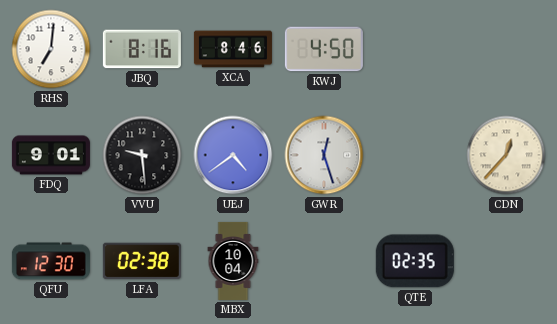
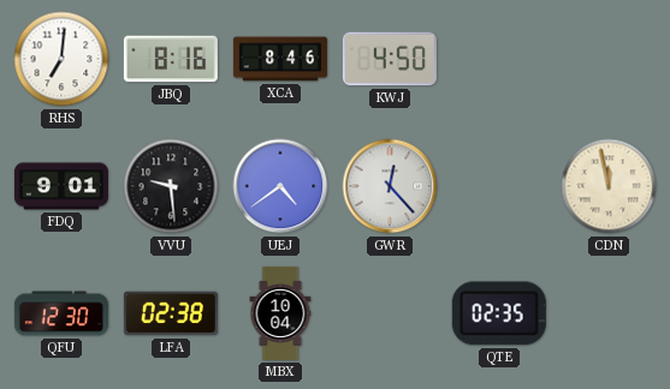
GWR: 12:27 -> 12:23
CDN: 12:37 -> 11:58
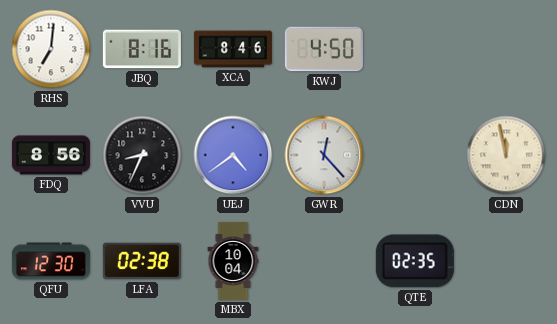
FDQ: 9:01 -> 8:56
VVU: 9:29 -> 8:34
